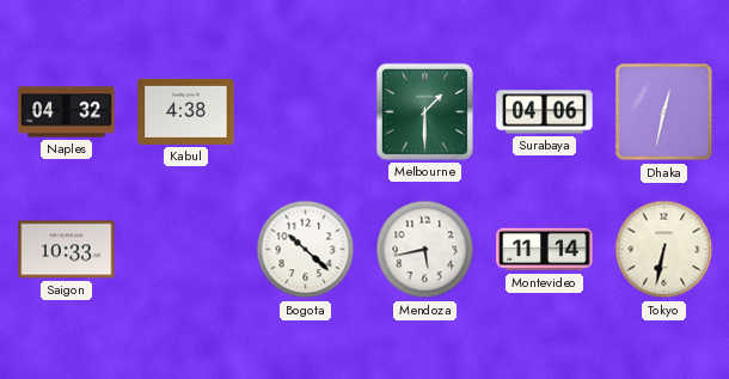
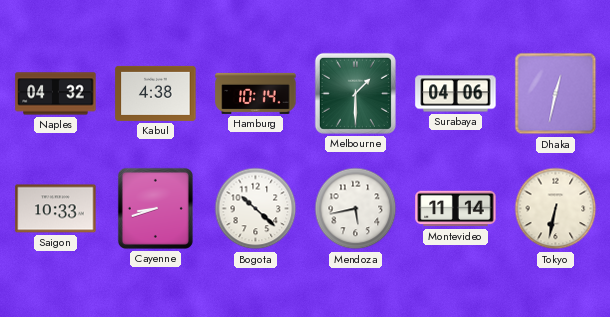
Hamburg: none -> 10:14
Cayenne: none -> 8:42
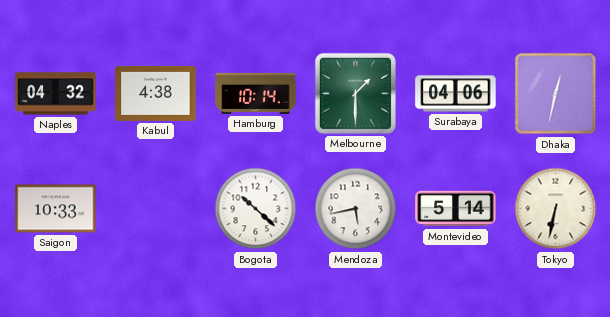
Cayenne: 8:42 -> none
Montevideo: 11:14 -> 5:14
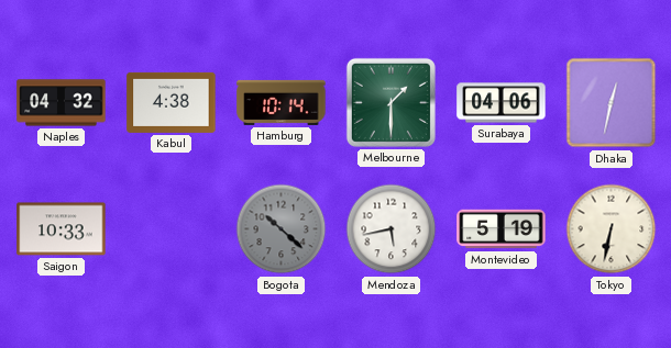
Bogota dial: white -> grey
Montevideo: 5:14 -> 5:19
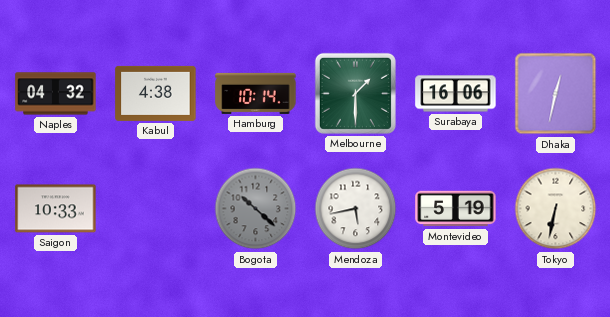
Surabaya: 04:06 -> 16:06
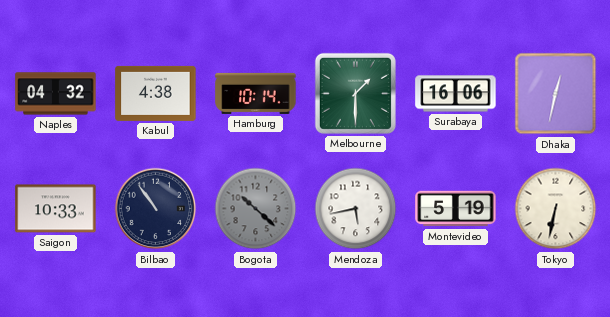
Bilbao: none -> 10:54
